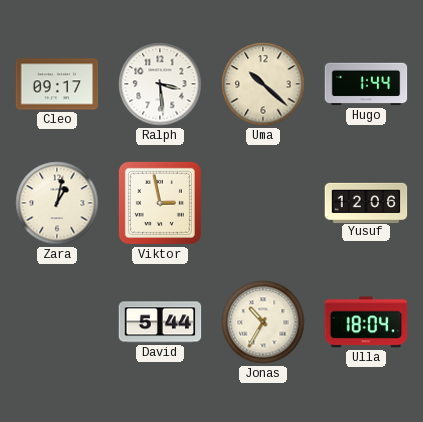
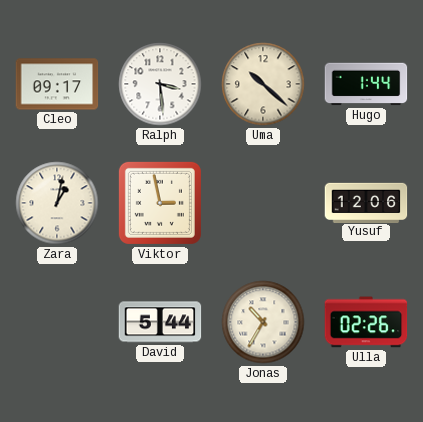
Ulla: 18:04 -> 02:26
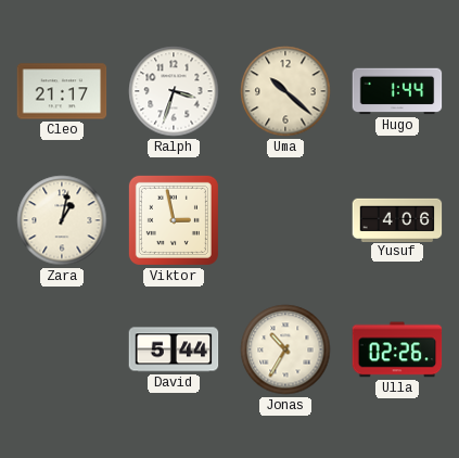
Cleo: 09:17 -> 21:17
Ralph: 3:29 -> 3:33
Yusuf: 12:06 -> 4:06
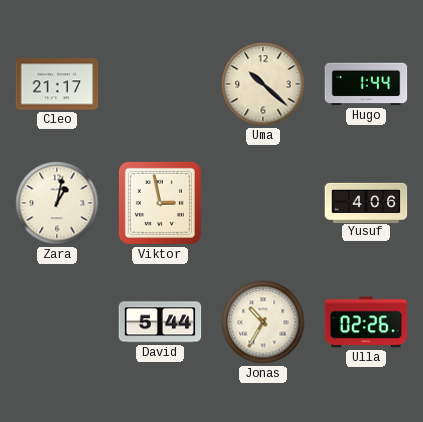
Ralph: 3:33 -> none
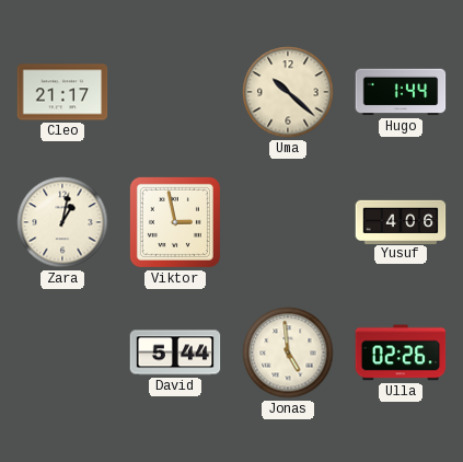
Jonas: 10:35 -> 4:59
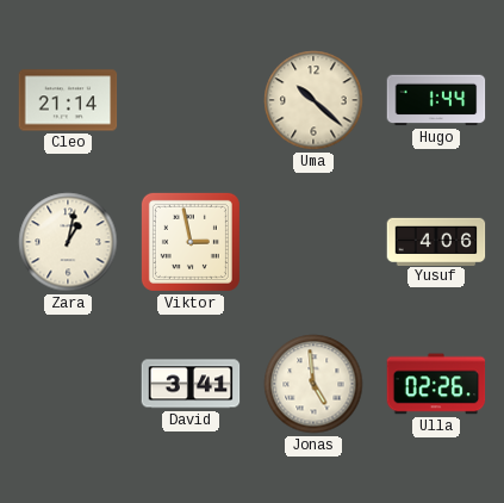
Cleo: 21:17 -> 21:14
David: 5:44 -> 3:41
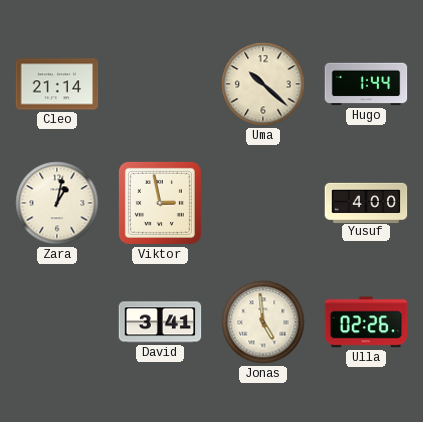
Yusuf: 4:06 -> 4:00
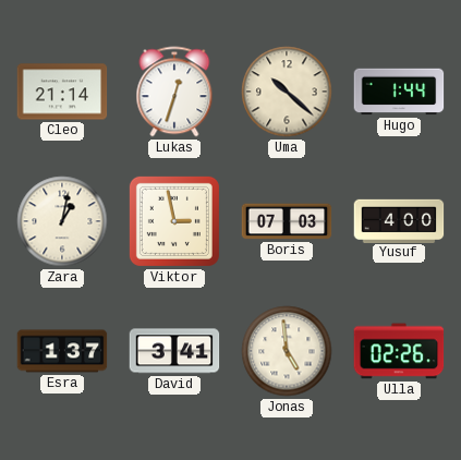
Lukas: none -> 12:33
Boris: none -> 07:03
Esra: none -> 1:37
